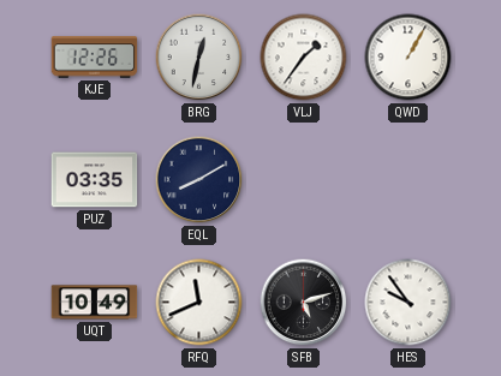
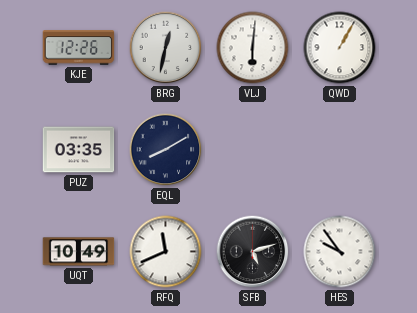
VLJ: 1:36 -> 6:01
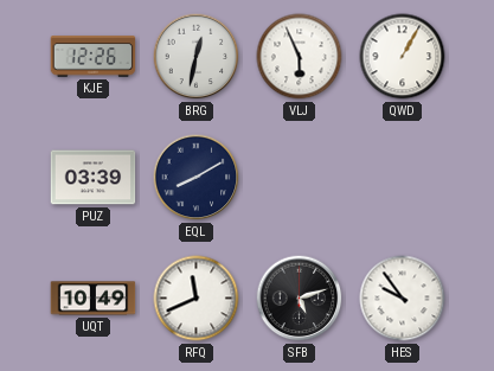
VLJ: 6:01 -> 5:56
PUZ: 03:35 -> 03:39
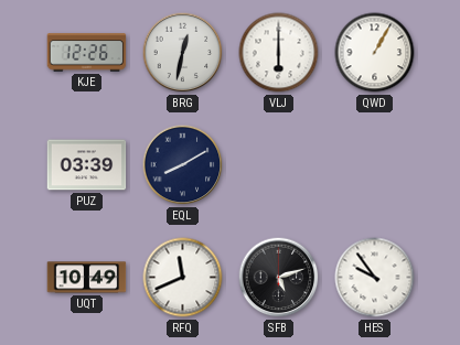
VLJ: 5:56 -> 6:00
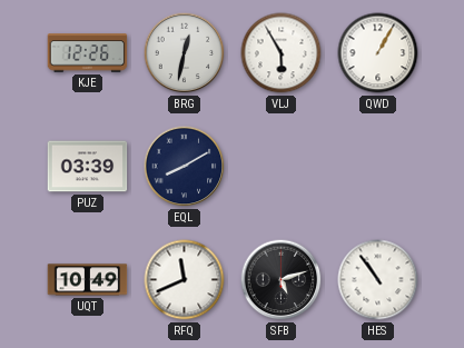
VLJ: 6:00 -> 5:55
HES: 9:54 -> 10:54
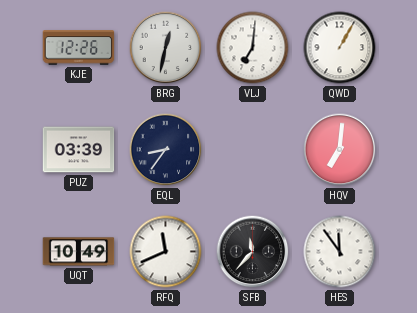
VLJ: 5:55 -> 7:01
EQL: 8:10 -> 8:36
HQV: none -> 7:01
SFB: 5:12 -> 11:37
HES: 10:54 -> 11:54
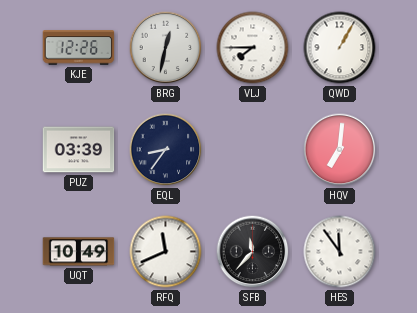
VLJ: 7:01 -> 7:45
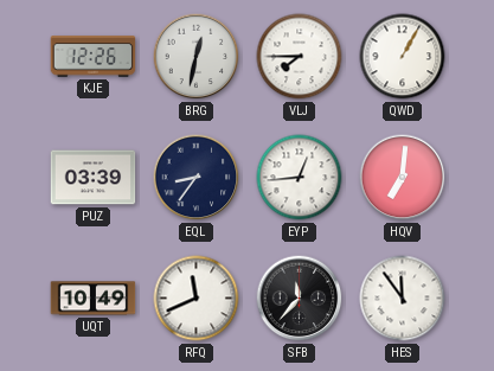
EYP: none -> 12:44
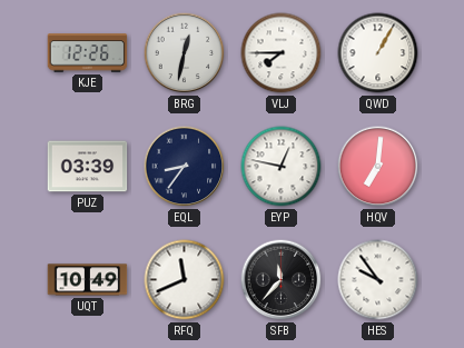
EYP: 12:44 -> 12:47
HES: 11:54 -> 9:54
